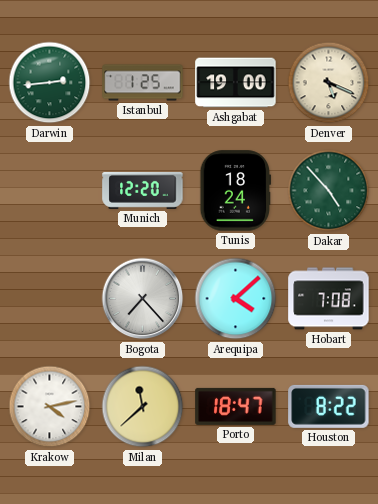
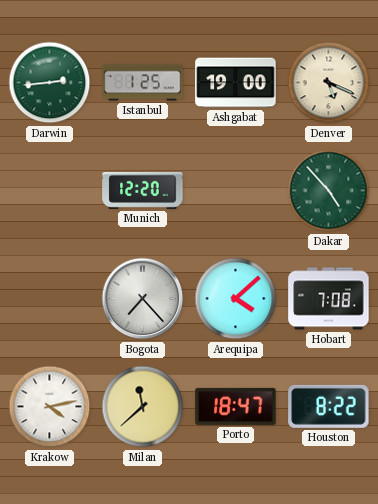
Tunis: 18:24 -> none
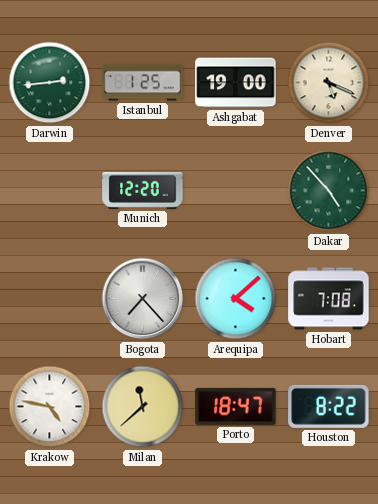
Krakow: 4:13 -> 4:47
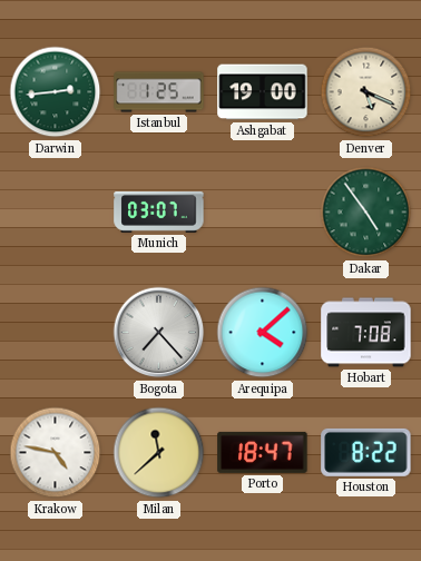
Munich: 12:20 -> 03:07
Dakar: 4:53 -> 4:54
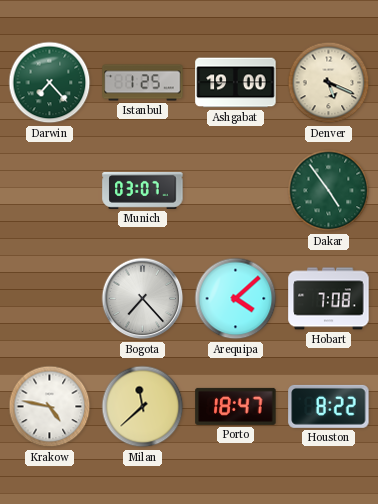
Darwin: 2:44 -> 7:23
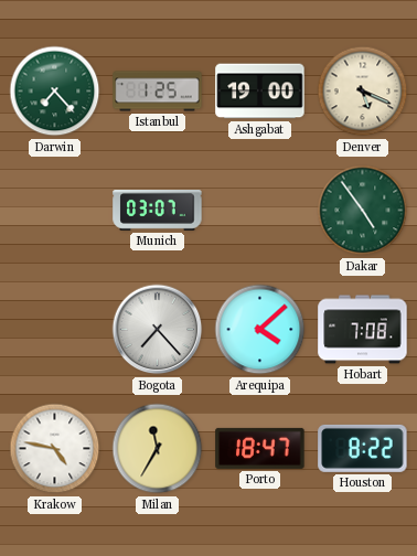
Milan: 11:38 -> 11:35
